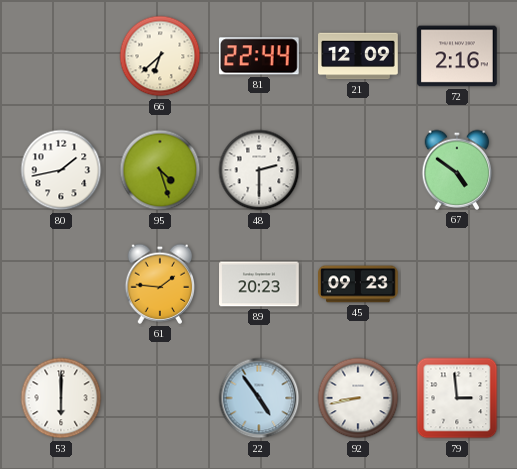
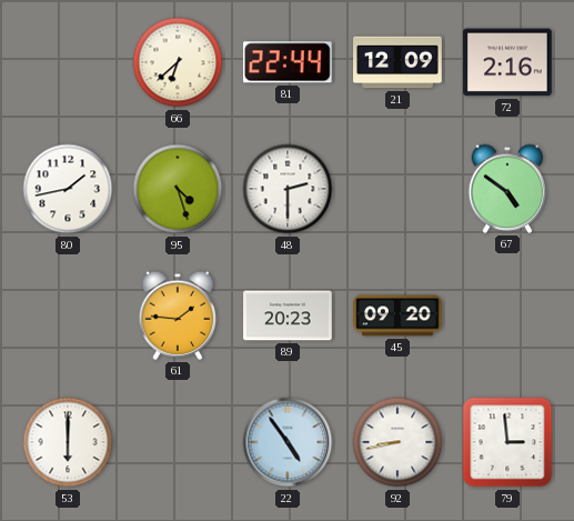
45: 09:23 -> 09:20
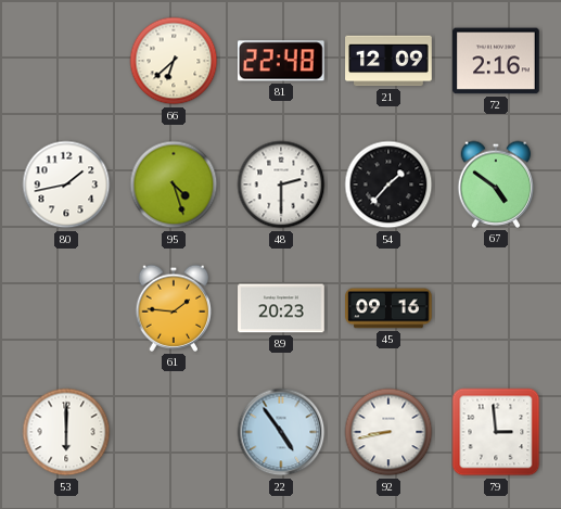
81: 22:44 -> 22:48
54: none -> 1:37
45: 09:20 -> 09:16
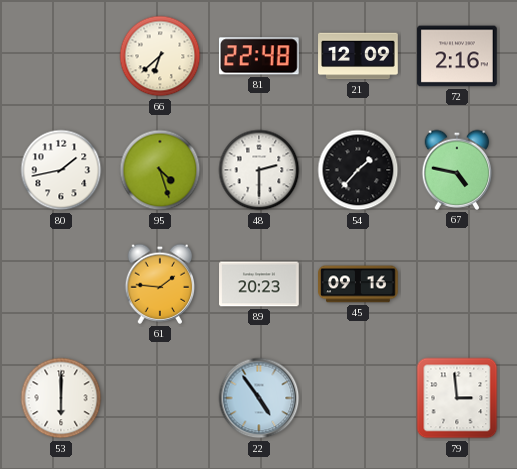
67: 4:51 -> 4:47
92: 8:43 -> none
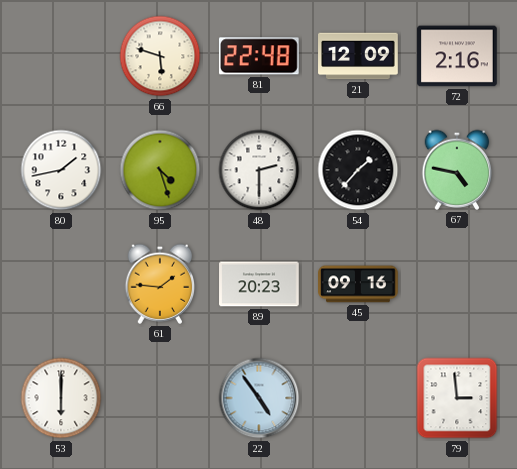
66: 6:38 -> 5:48
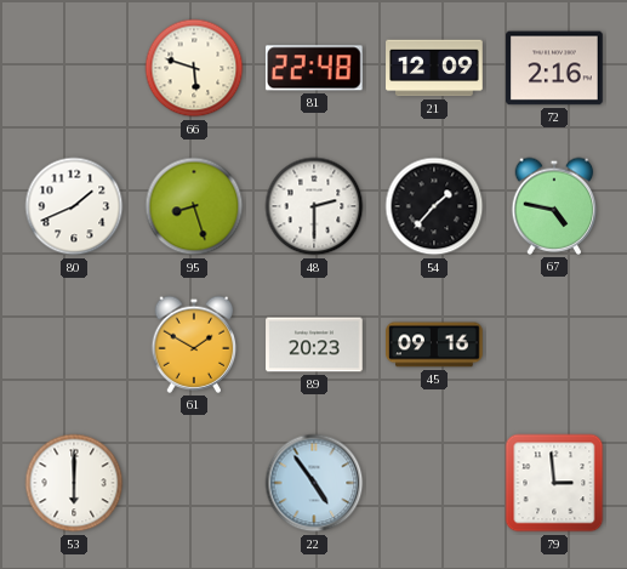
80: 1:43 -> 1:41
95: 4:27 -> 8:27
61: 1:46 -> 1:50
